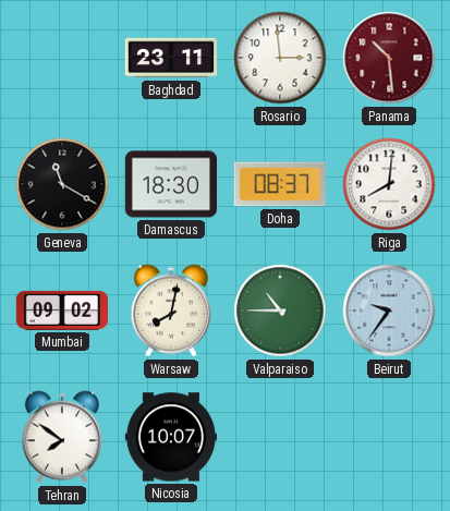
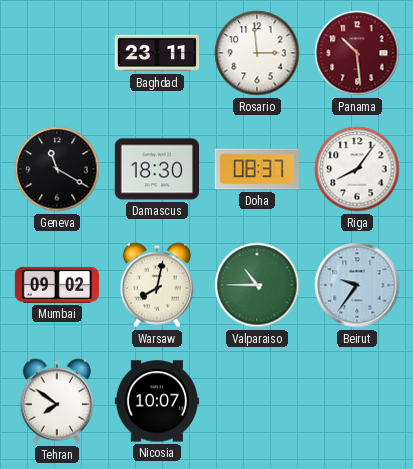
Riga: 8:01 -> 8:06
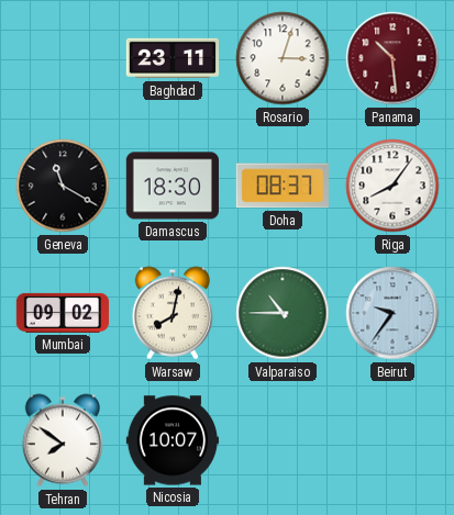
Rosario: 2:59 -> 3:03
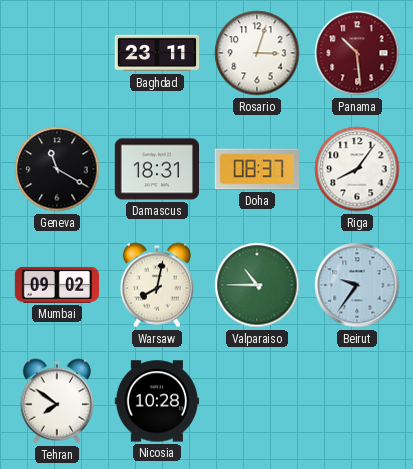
Damascus: 18:30 -> 18:31
Nicosia: 10:07 -> 10:28
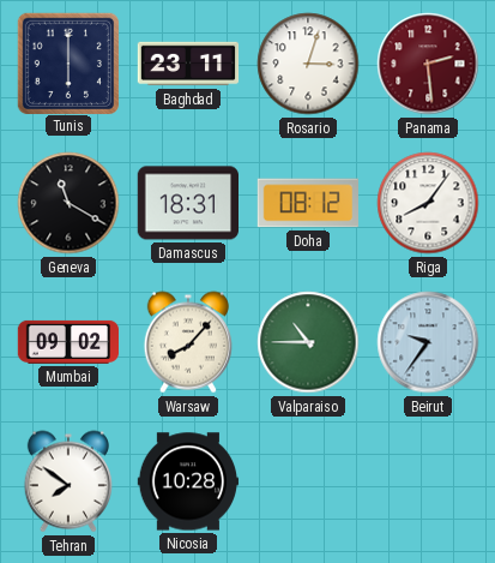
Tunis: none -> 6:00
Panama: 10:29 -> 2:29
Doha: 08:37 -> 08:12
Warsaw: 8:02 -> 8:07
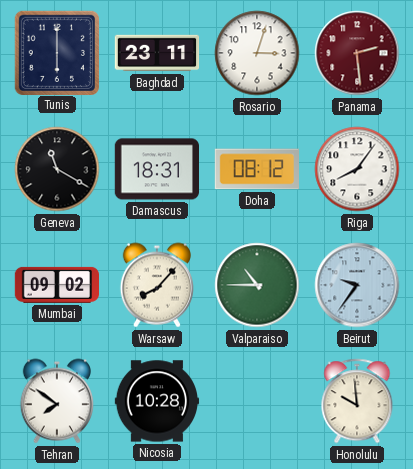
Honolulu: none -> 9:59
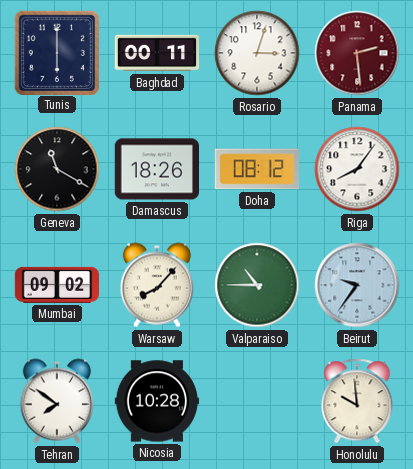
Baghdad: 23:11 -> 00:11
Damascus: 18:31 -> 18:26
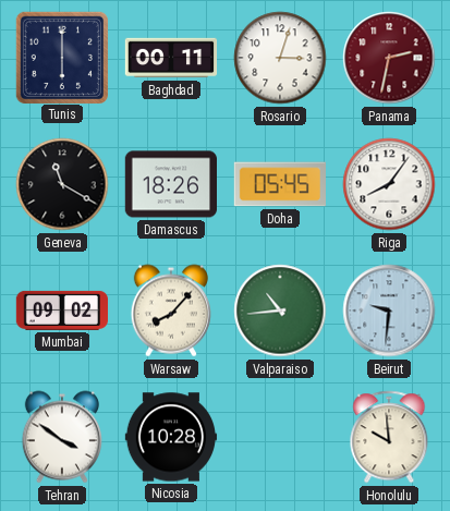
Panama: 2:29 -> 2:32
Doha: 08:12 -> 05:45
Valparaiso: 10:45 -> 10:44
Beirut: 9:36 -> 9:31
Tehran: 7:51 -> 3:51
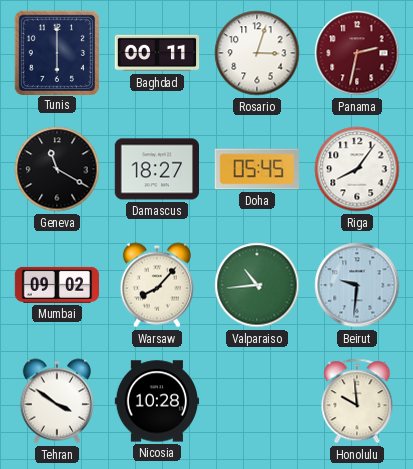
Damascus: 18:26 -> 18:27
